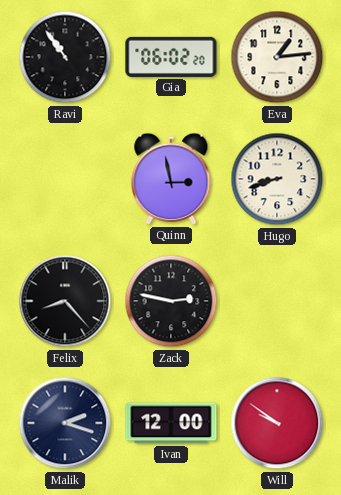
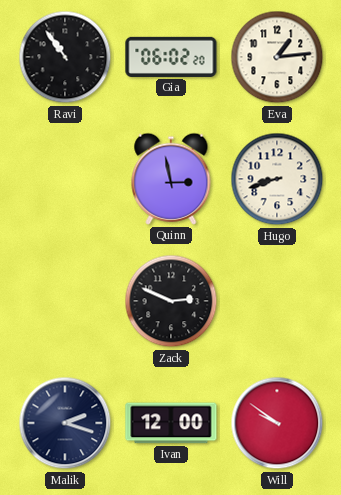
Felix: 8:23 -> none
Zack: 2:47 -> 2:49
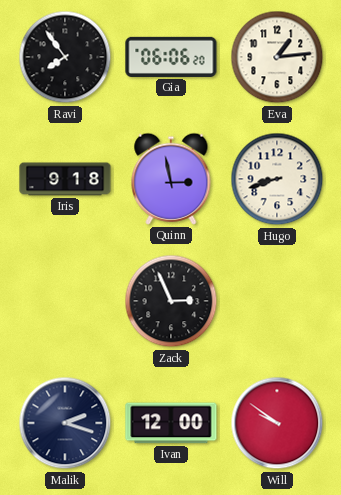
Ravi: 10:54 -> 7:54
Gia: 06:02 -> 06:06
Iris: none -> 9:18
Zack: 2:49 -> 2:56
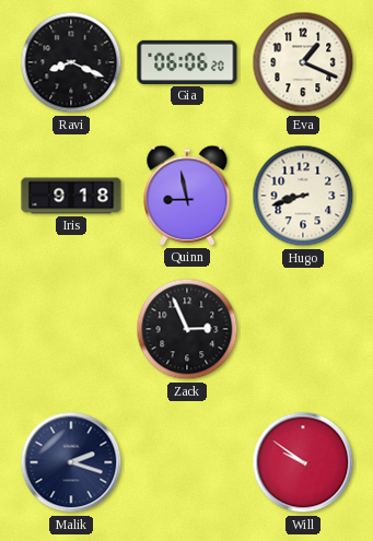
Ravi: 7:54 -> 8:19
Eva: 1:14 -> 1:19
Quinn: 2:58 -> 8:58
Ivan: 12:00 -> none
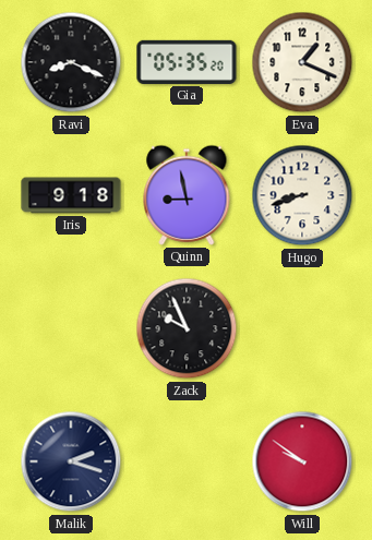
Gia: 06:06 -> 05:35
Zack: 2:56 -> 9:56
